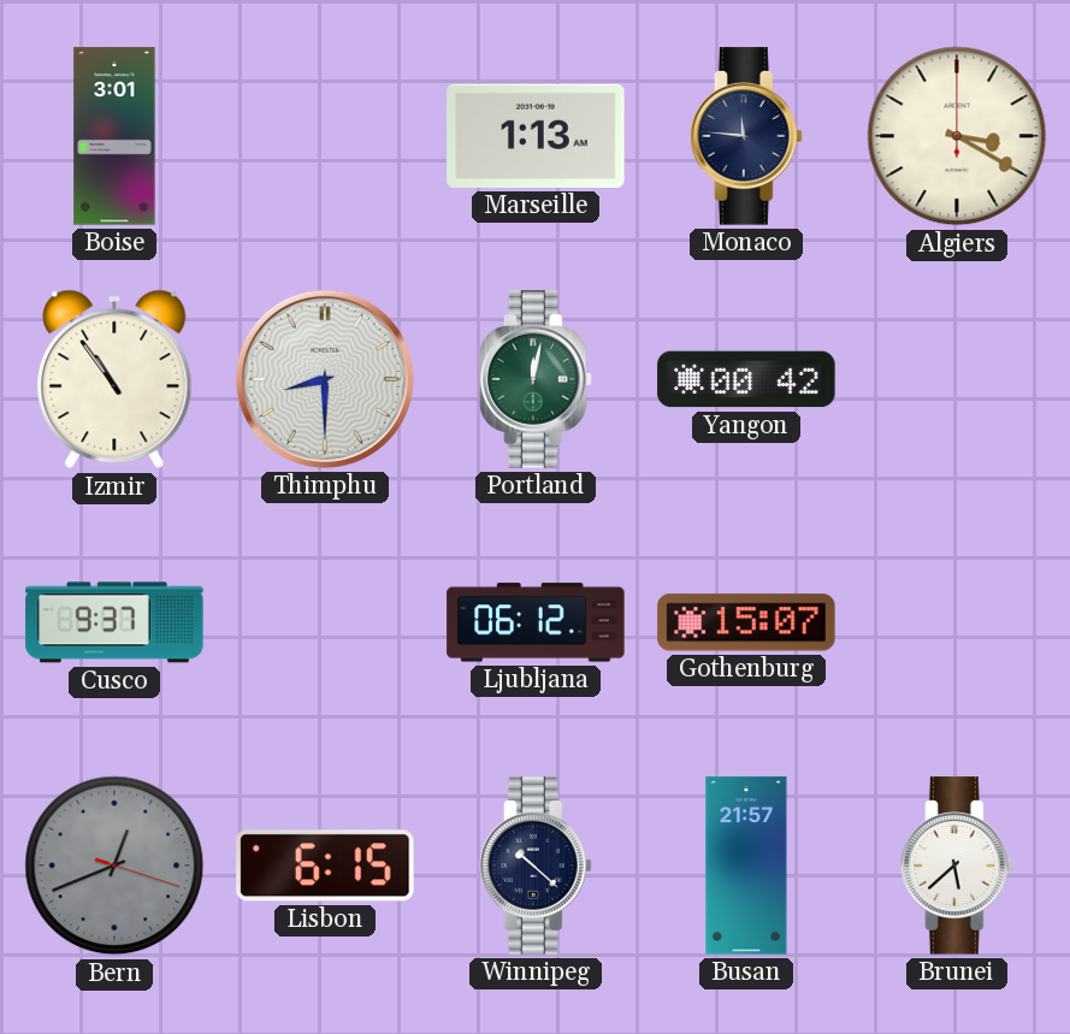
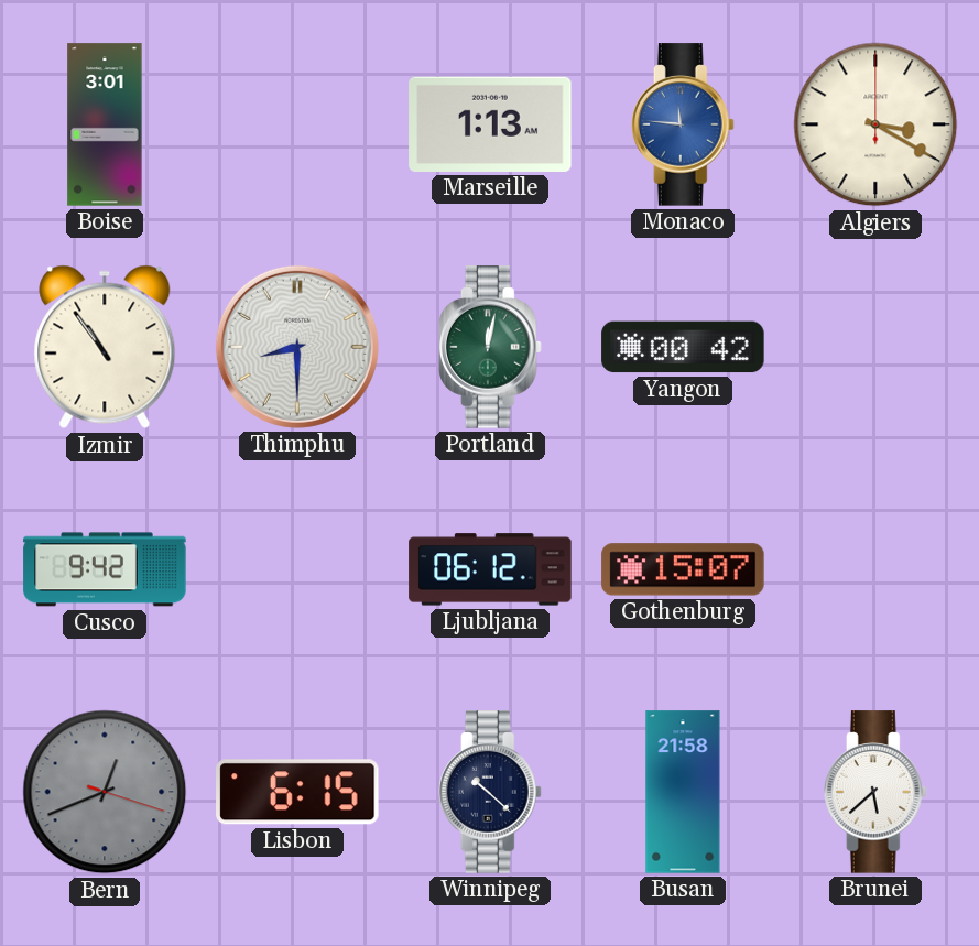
Monaco dial: navy -> blue
Cusco: 9:37 -> 9:42
Busan: 21:57 -> 21:58
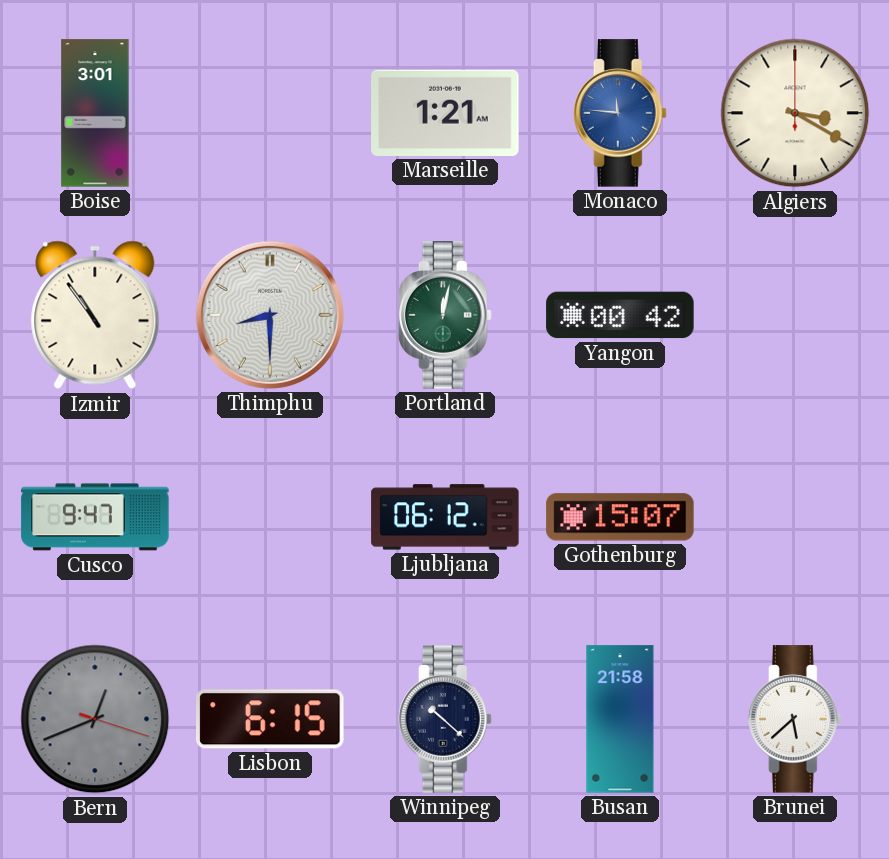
Marseille: 1:13 -> 1:21
Cusco: 9:42 -> 9:47
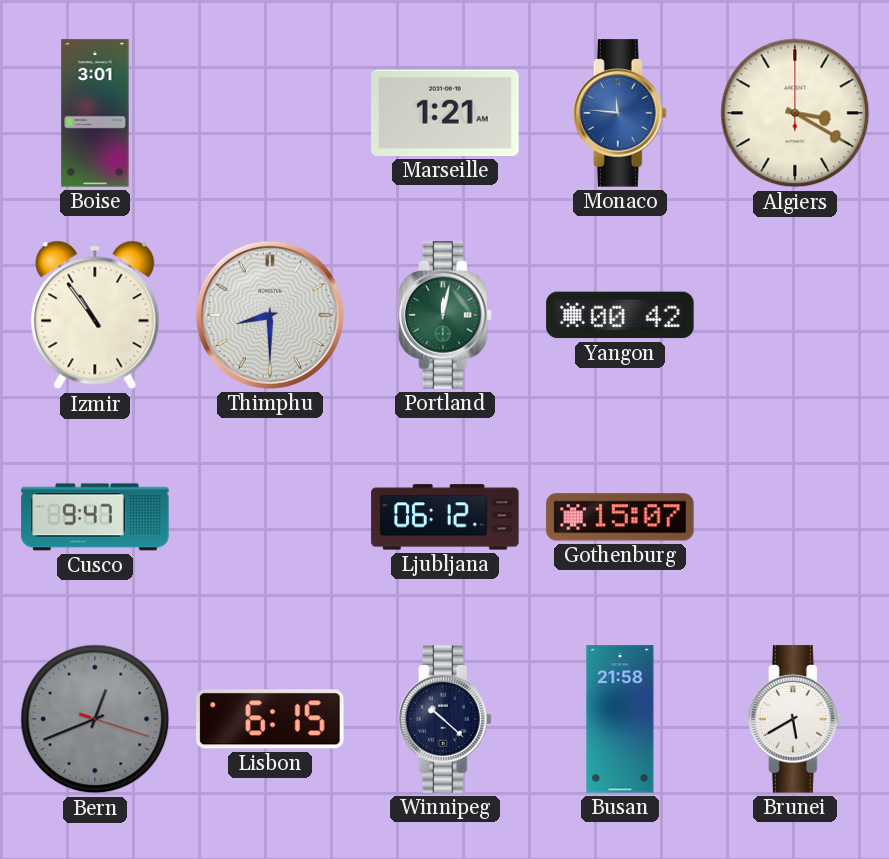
Brunei: 5:38 -> 5:40
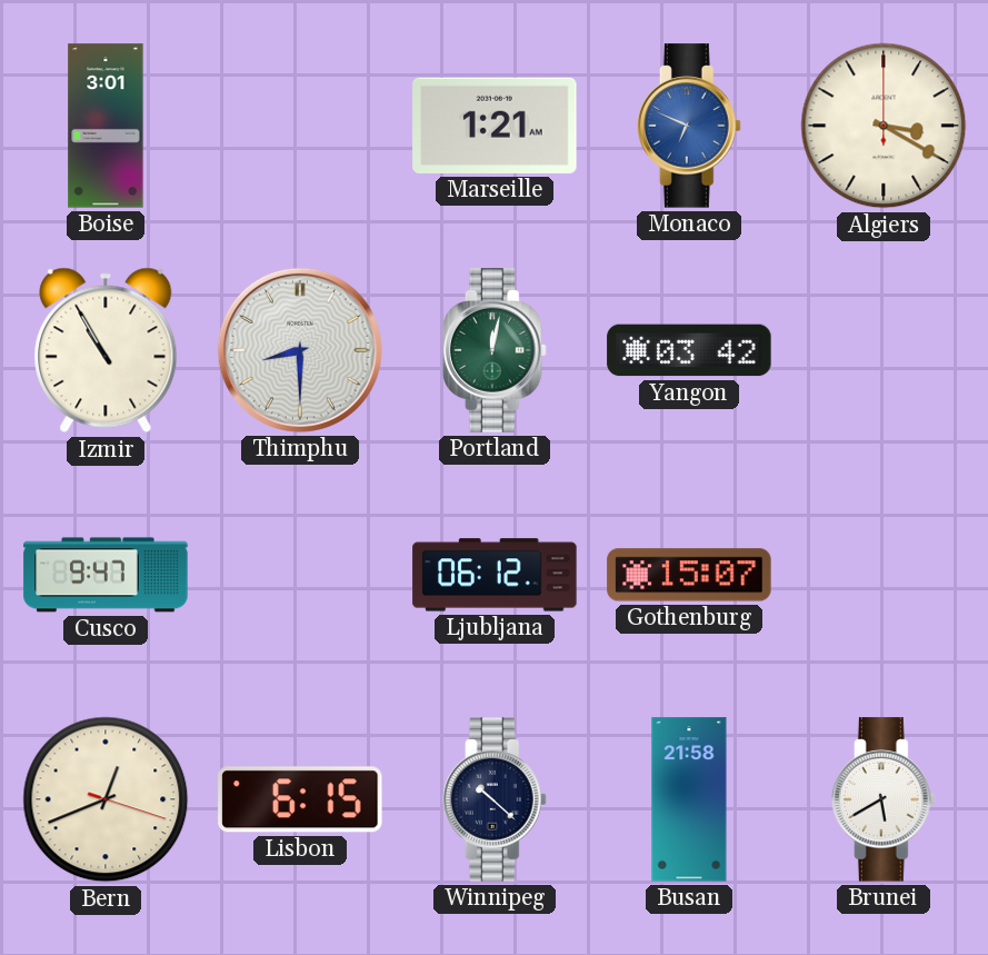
Monaco: 11:46 -> 6:49
Izmir: 10:54 -> 10:55
Yangon: 00:42 -> 03:42
Bern dial: grey -> cream
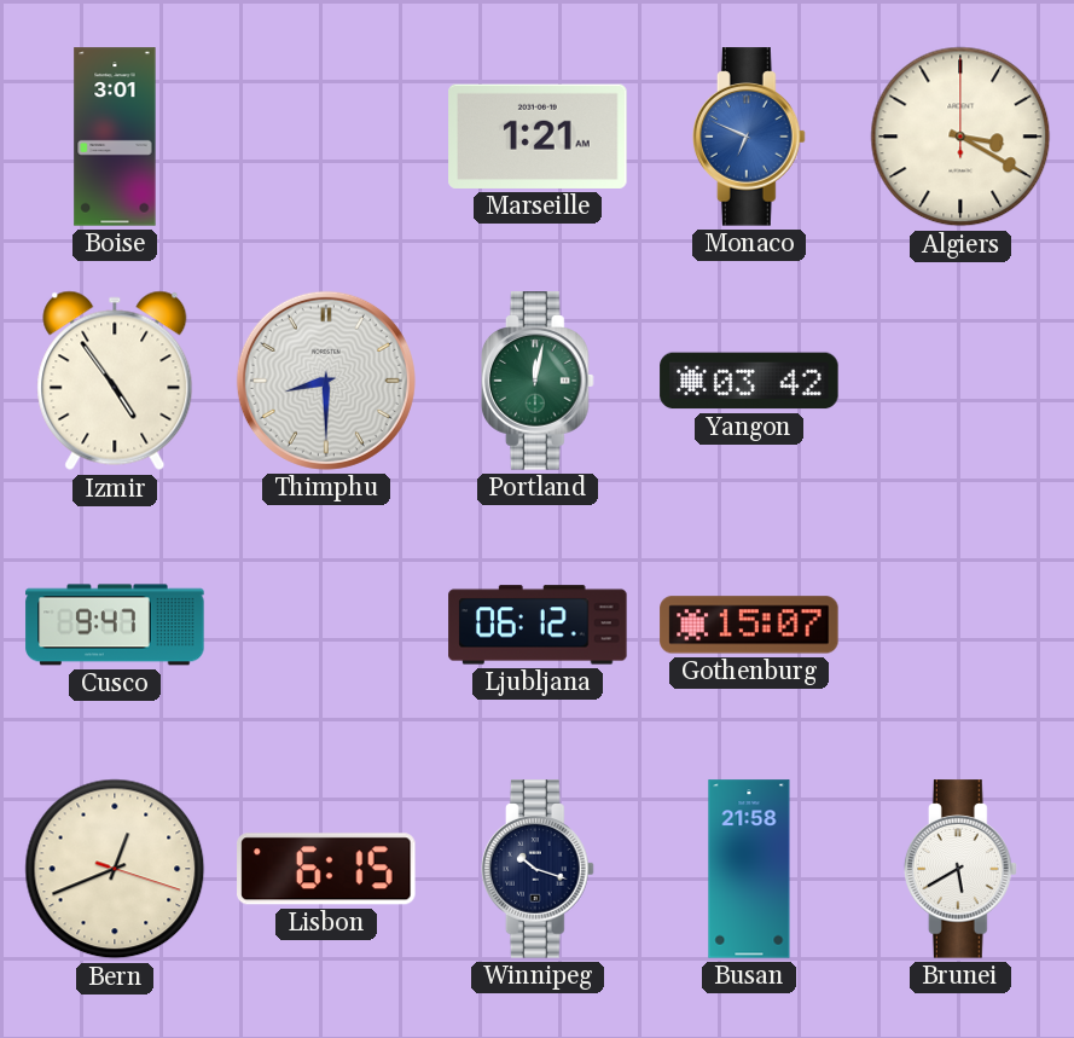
Izmir: 10:55 -> 4:54
Winnipeg: 10:22 -> 10:18
